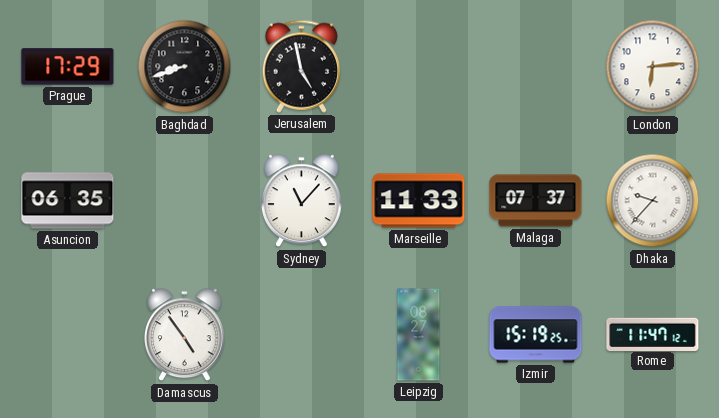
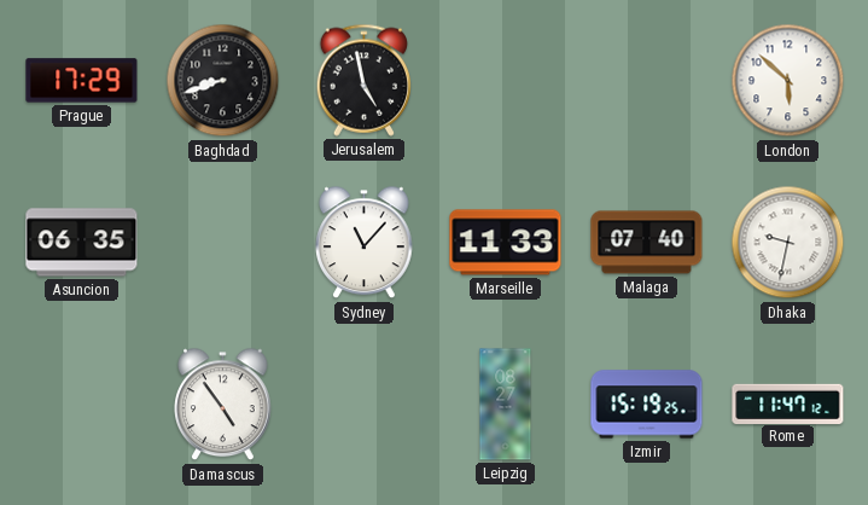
London: 6:14 -> 5:52
Malaga: 07:37 -> 07:40
Dhaka: 9:37 -> 9:32
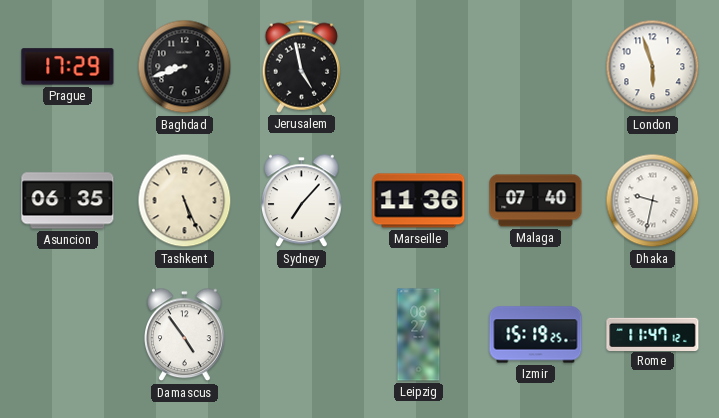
London: 5:52 -> 5:57
Tashkent: none -> 5:26
Sydney: 11:07 -> 7:07
Marseille: 11:33 -> 11:36
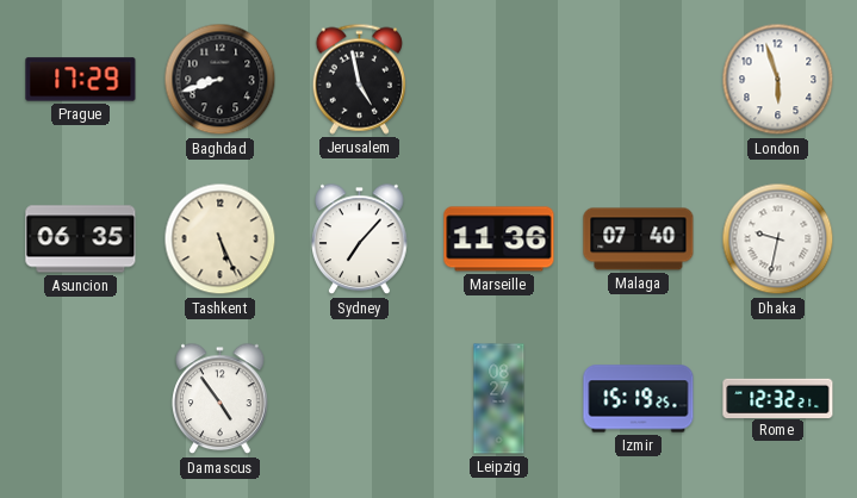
Rome: 11:47 -> 12:32
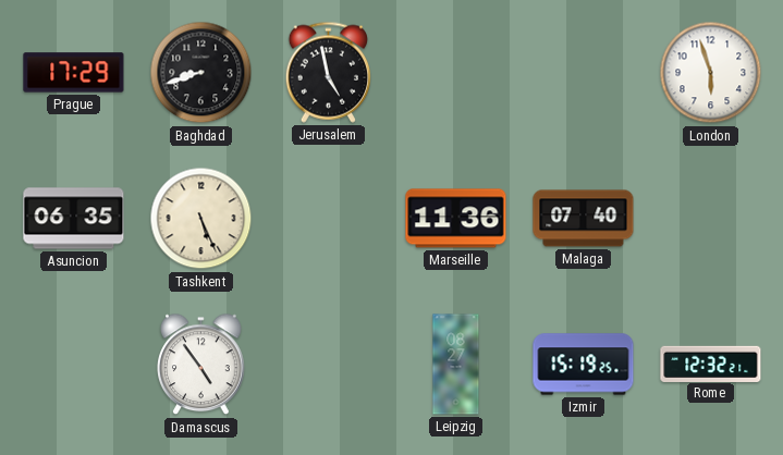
Sydney: 7:07 -> none
Dhaka: 9:32 -> none
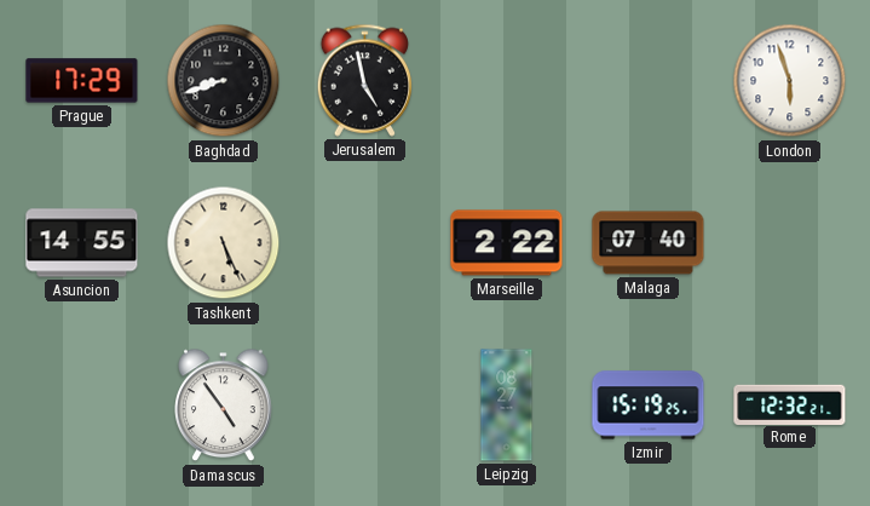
Asuncion: 06:35 -> 14:55
Marseille: 11:36 -> 2:22
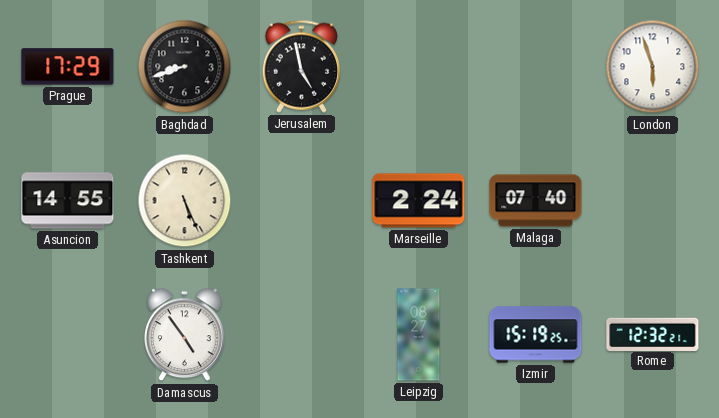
Marseille: 2:22 -> 2:24
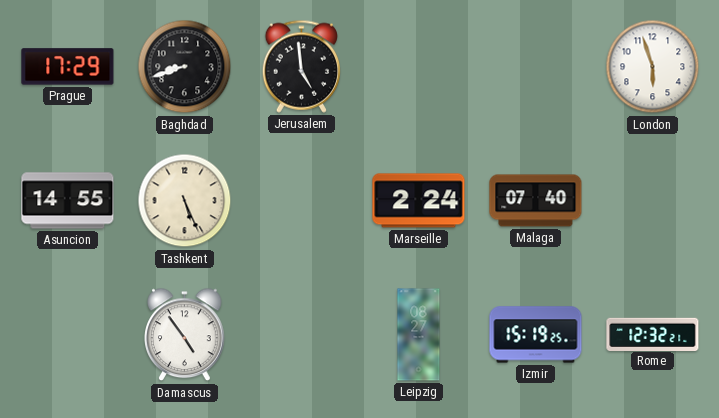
Jerusalem: 4:58 -> 4:59
